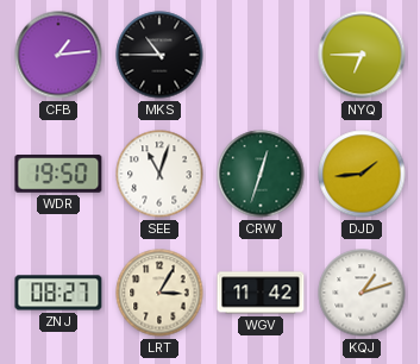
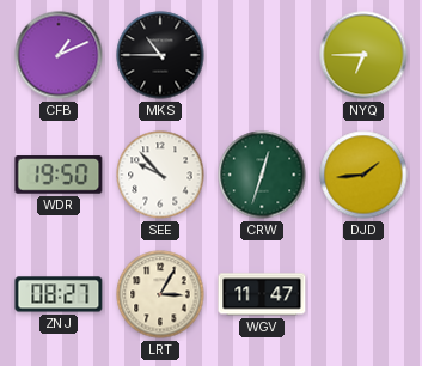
CFB: 1:14 -> 1:11
SEE: 11:03 -> 9:53
WGV: 11:42 -> 11:47
KQJ: 1:12 -> none
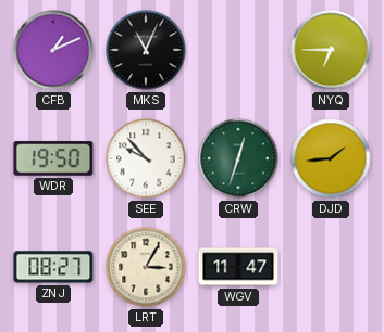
MKS: 10:45 -> 11:04
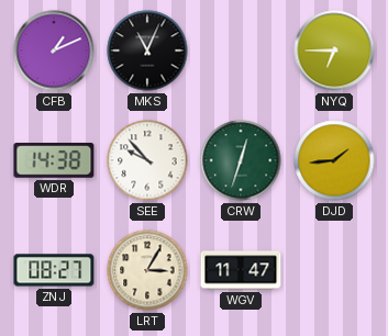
WDR: 19:50 -> 14:38
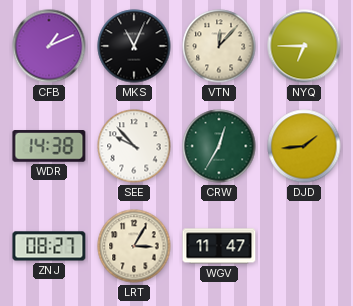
VTN: none -> 12:07
CRW: 12:33 -> 12:35
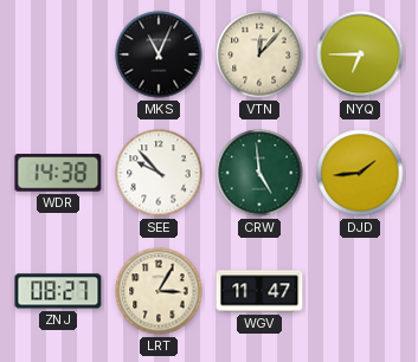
CFB: 1:11 -> none
CRW: 12:35 -> 4:59
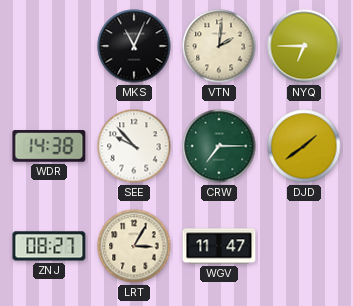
VTN: 12:07 -> 2:01
CRW: 4:59 -> 7:15
DJD: 1:44 -> 1:39
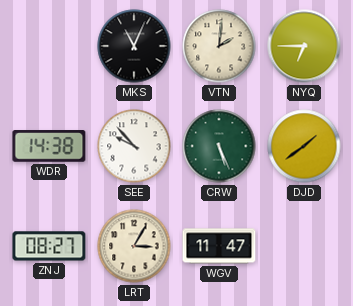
CRW: 7:15 -> 5:26
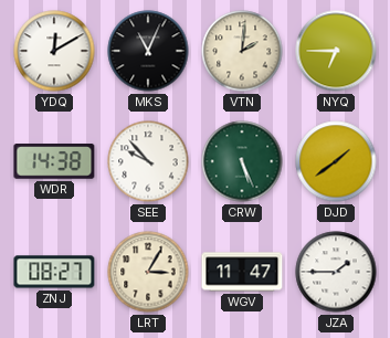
YDQ: none -> 12:10
JZA: none -> 1:45
